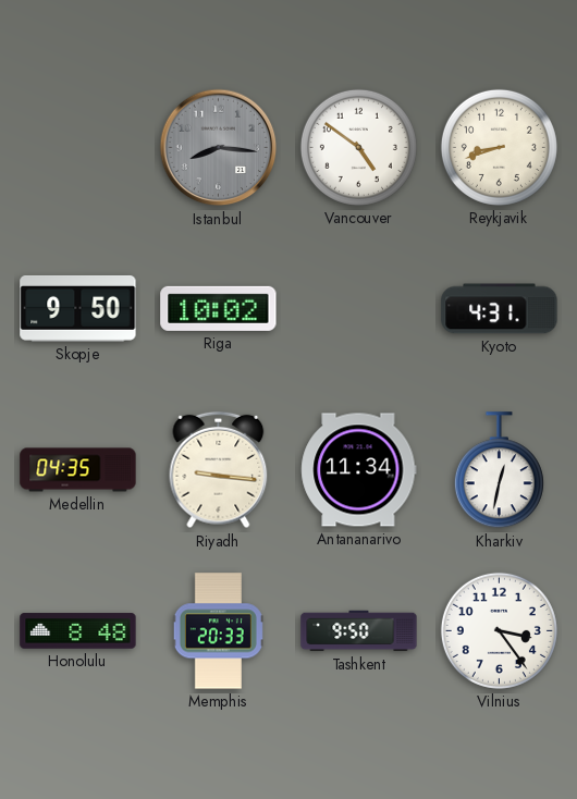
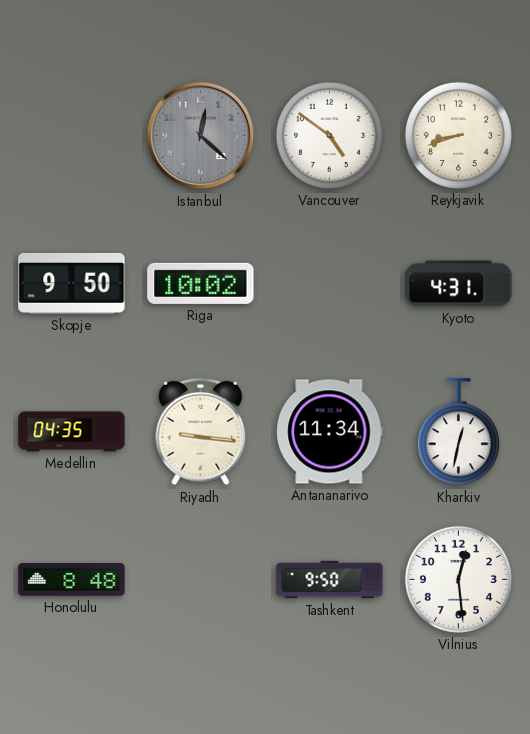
Istanbul: 8:16 -> 12:22
Memphis: 20:33 -> none
Vilnius: 3:24 -> 12:29
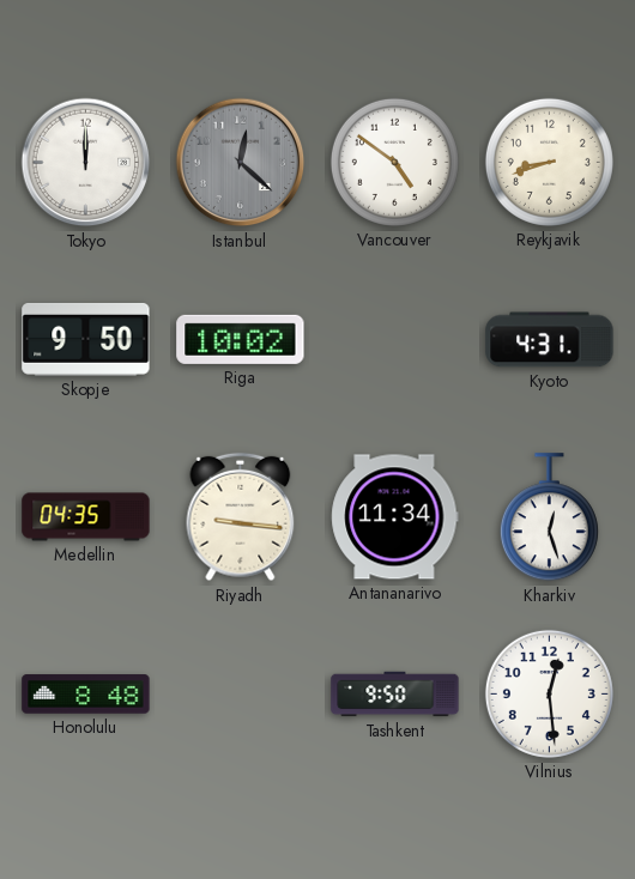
Tokyo: none -> 12:00
Kharkiv: 12:32 -> 12:27
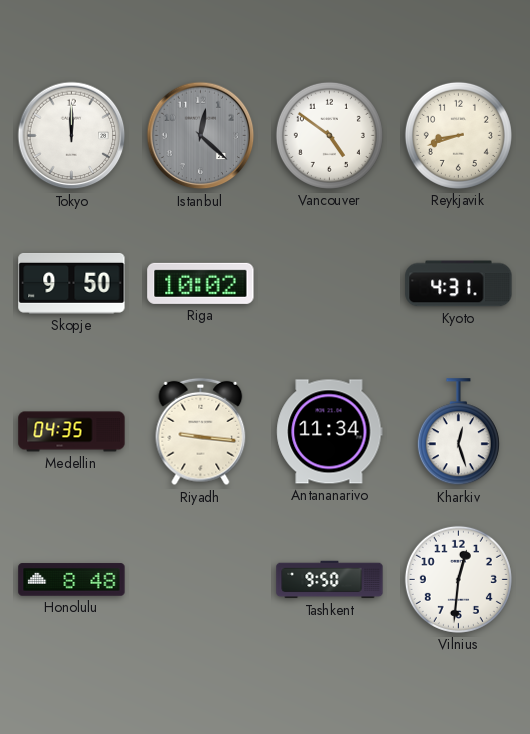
Vilnius: 12:29 -> 12:31
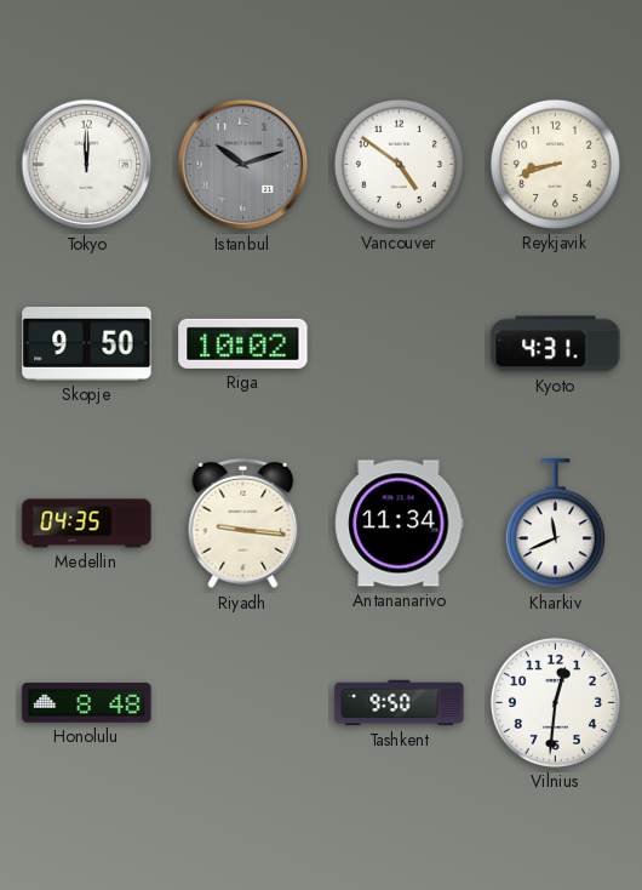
Istanbul: 12:22 -> 10:12
Kharkiv: 12:27 -> 11:41
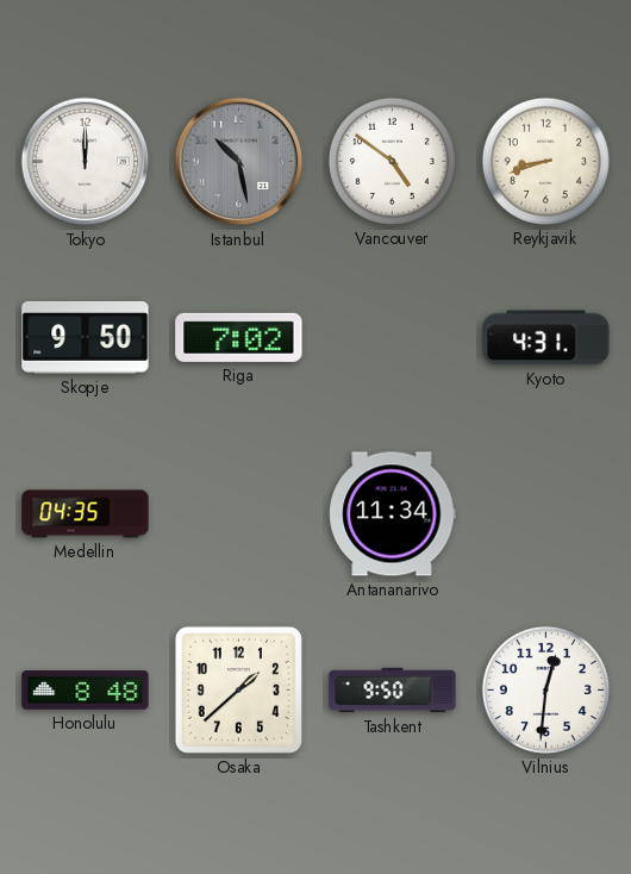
Istanbul: 10:12 -> 10:28
Riga: 10:02 -> 7:02
Riyadh: 9:16 -> none
Kharkiv: 11:41 -> none
Osaka: none -> 1:38
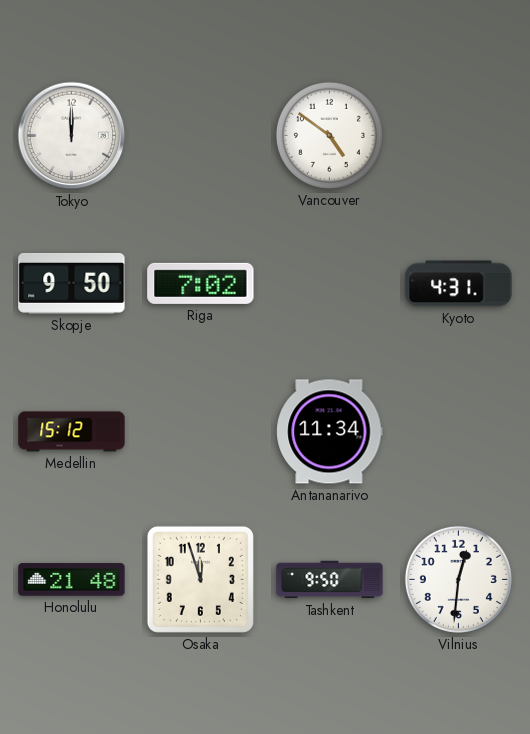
Istanbul: 10:28 -> none
Reykjavik: 8:42 -> none
Medellin: 04:35 -> 15:12
Honolulu: 8:48 -> 21:48
Osaka: 1:38 -> 11:57
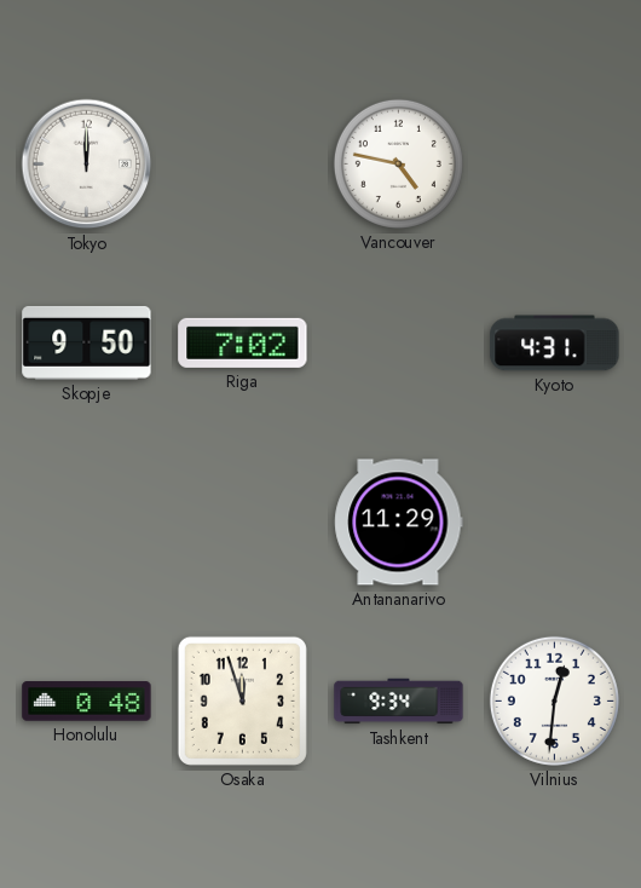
Vancouver: 4:51 -> 4:47
Medellin: 15:12 -> none
Antananarivo: 11:34 -> 11:29
Honolulu: 21:48 -> 0:48
Tashkent: 9:50 -> 9:34
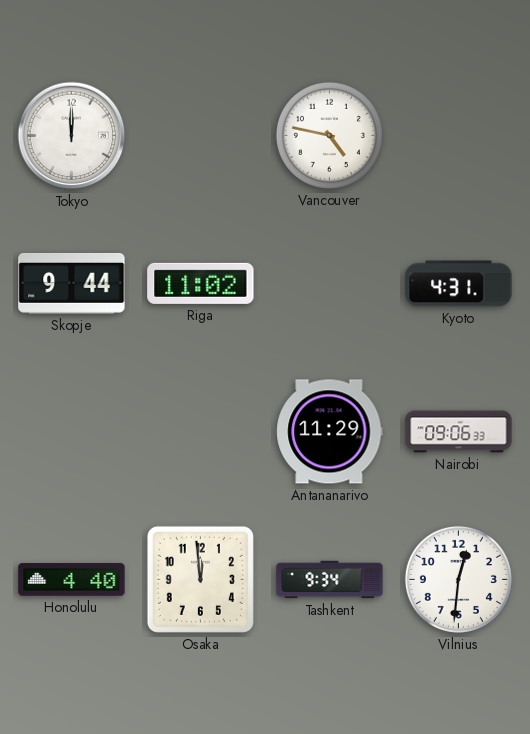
Skopje: 9:50 -> 9:44
Riga: 7:02 -> 11:02
Nairobi: none -> 09:06
Honolulu: 0:48 -> 4:40
Osaka: 11:57 -> 11:59
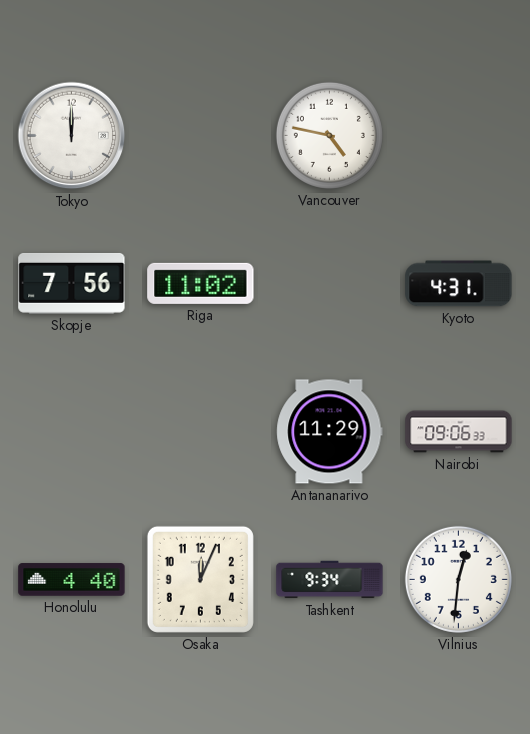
Skopje: 9:44 -> 7:56
Osaka: 11:59 -> 12:04
